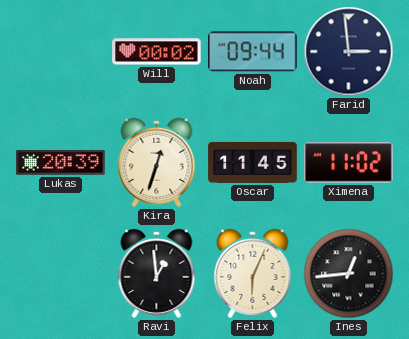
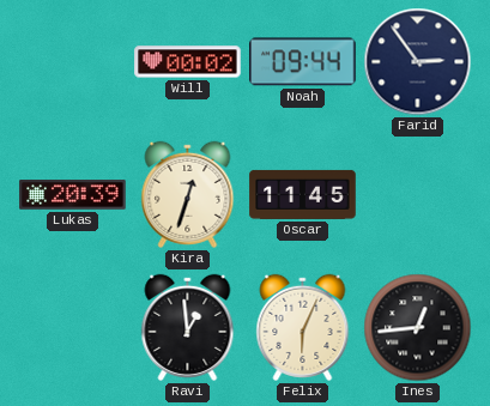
Farid: 2:59 -> 2:54
Ximena: 11:02 -> none
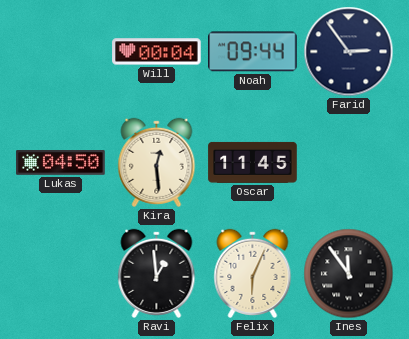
Will: 00:02 -> 00:04
Lukas: 20:39 -> 04:50
Kira: 12:33 -> 12:29
Ines: 12:44 -> 11:54
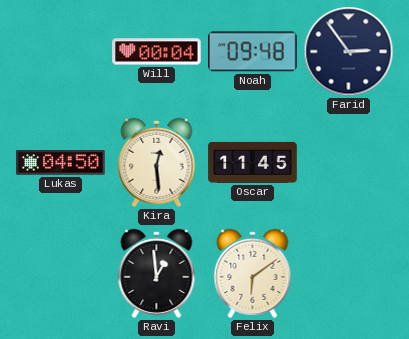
Noah: 09:44 -> 09:48
Felix: 6:04 -> 6:09
Ines: 11:54 -> none
